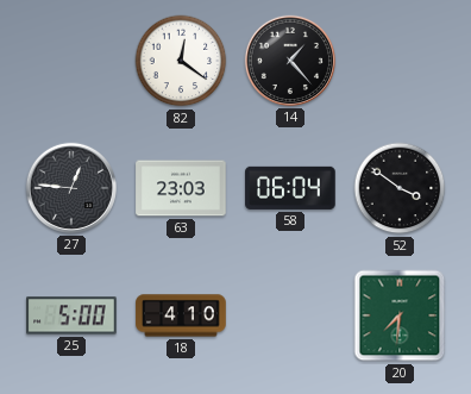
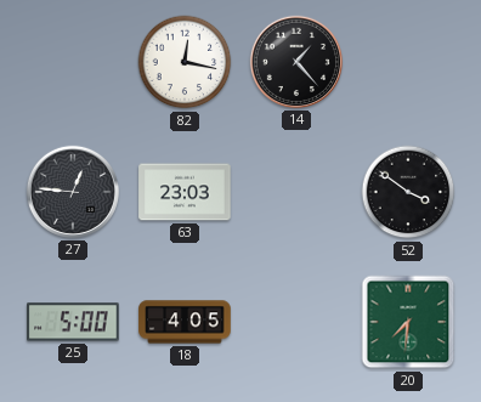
82: 12:21 -> 12:17
58: 06:04 -> none
18: 4:10 -> 4:05
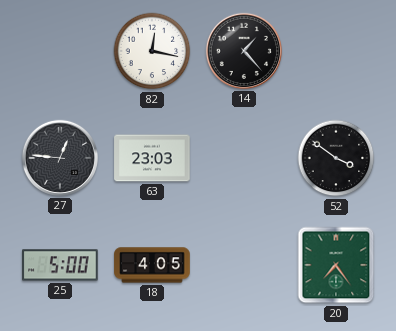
20: 7:31 -> 7:24
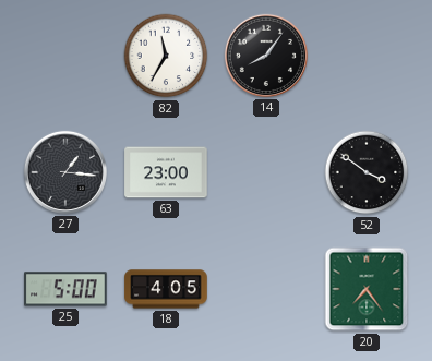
82: 12:17 -> 11:35
14: 1:23 -> 8:06
27: 12:46 -> 1:16
63: 23:03 -> 23:00
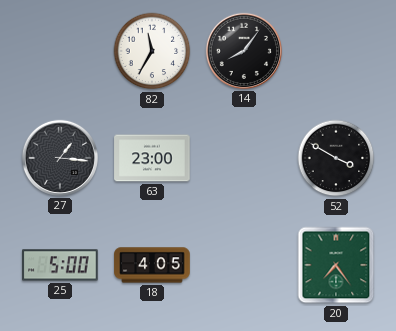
52: 3:51 -> 3:50
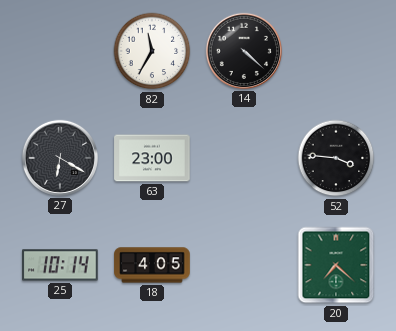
14: 8:06 -> 4:22
27: 1:16 -> 6:20
52: 3:50 -> 3:46
25: 5:00 -> 10:14
20: 7:24 -> 7:22
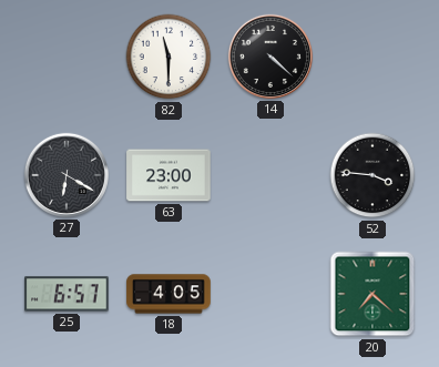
82: 11:35 -> 11:30
25: 10:14 -> 6:57
